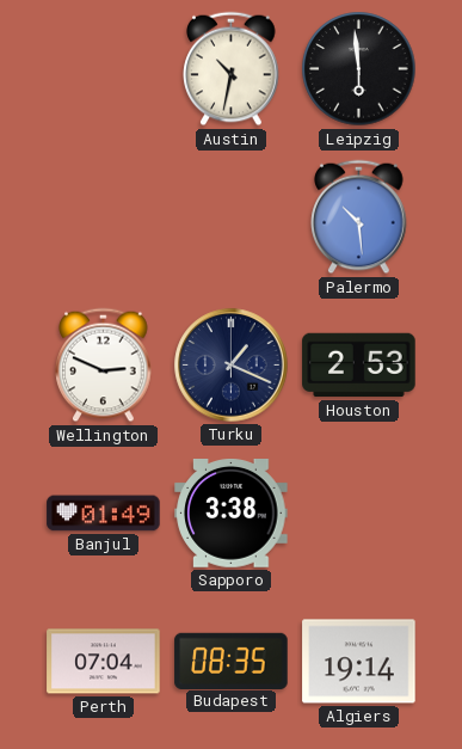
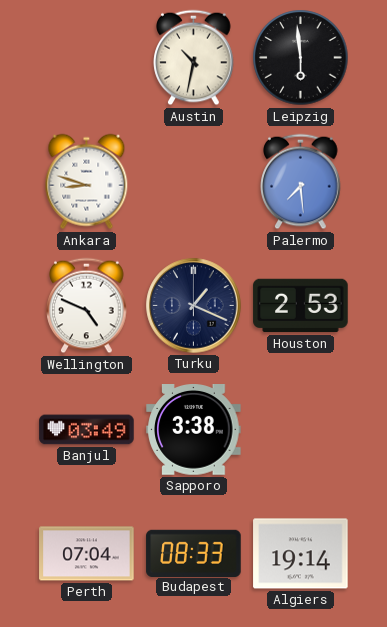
Ankara: none -> 8:48
Palermo: 10:29 -> 7:29
Wellington: 2:49 -> 4:49
Banjul: 01:49 -> 03:49
Budapest: 08:35 -> 08:33
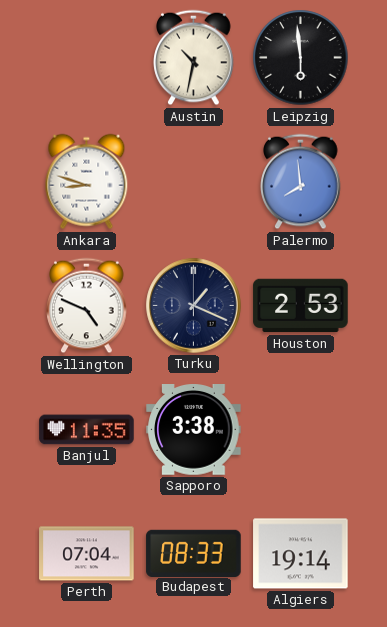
Palermo: 7:29 -> 7:59
Banjul: 03:49 -> 11:35
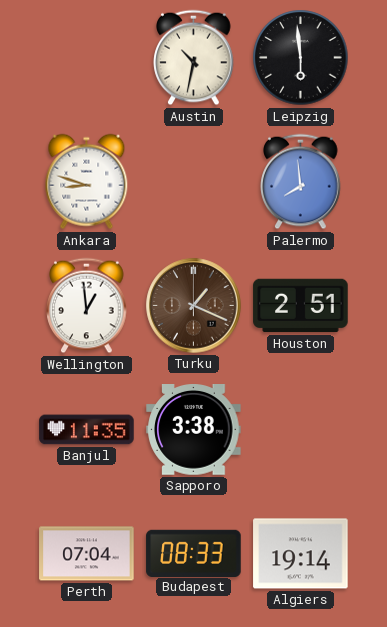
Wellington: 4:49 -> 12:59
Turku dial: navy -> brown
Houston: 2:53 -> 2:51
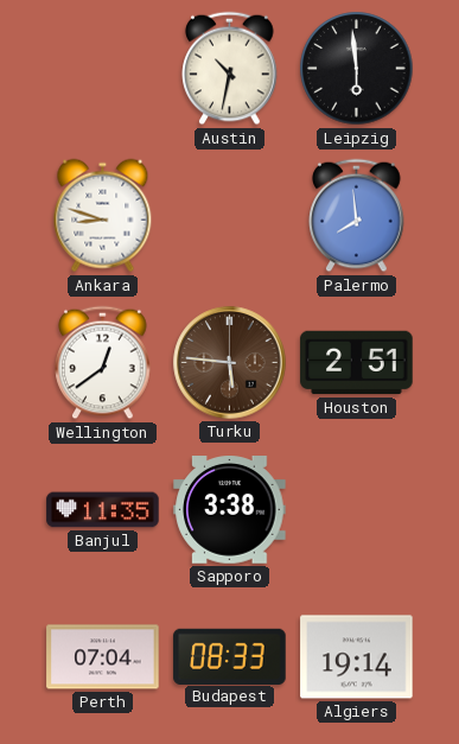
Wellington: 12:59 -> 12:39
Turku: 1:19 -> 5:46
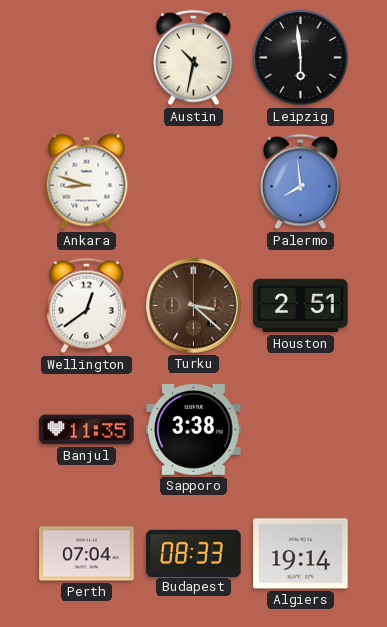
Turku: 5:46 -> 3:22
